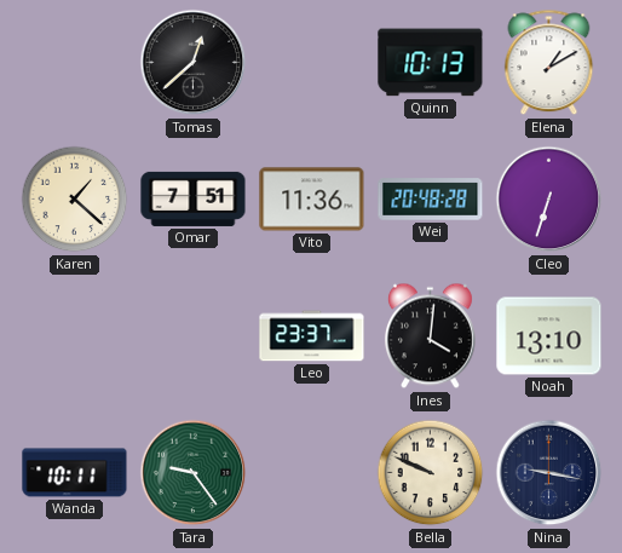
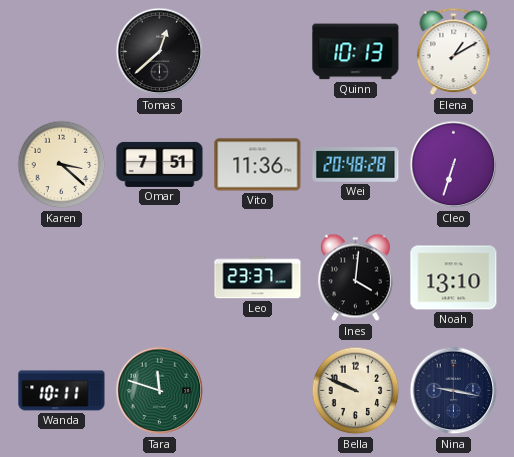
Karen: 1:22 -> 3:22
Tara: 9:24 -> 11:48
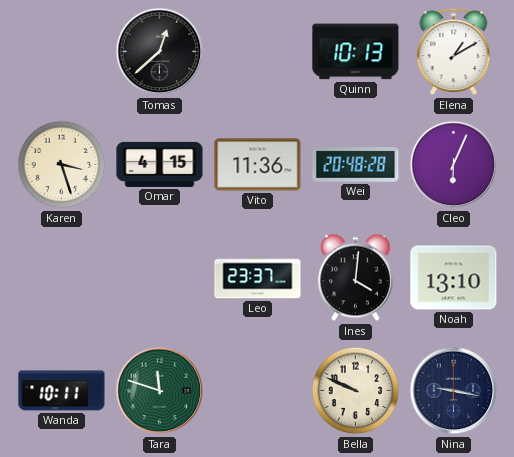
Karen: 3:22 -> 3:27
Omar: 7:51 -> 4:15
Cleo: 6:33 -> 6:04
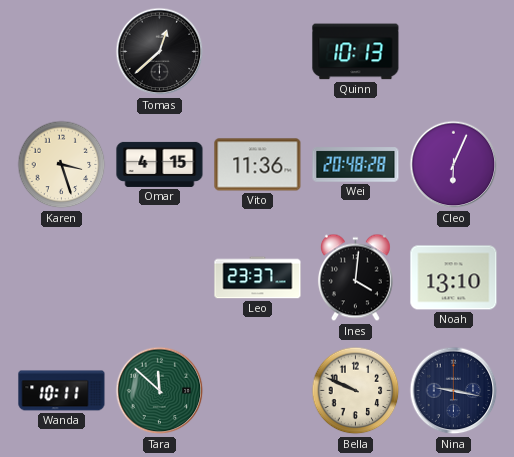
Elena: 1:10 -> none
Tara: 11:48 -> 11:52
